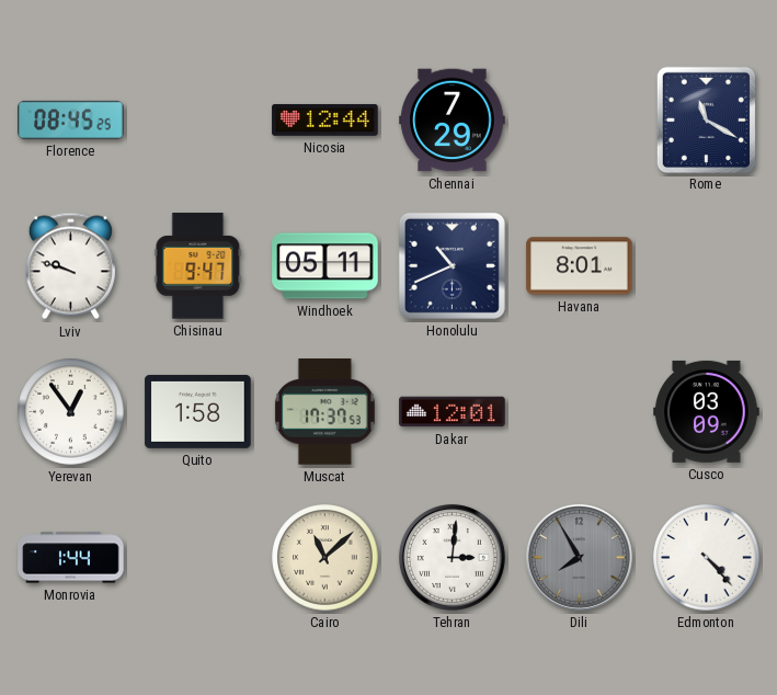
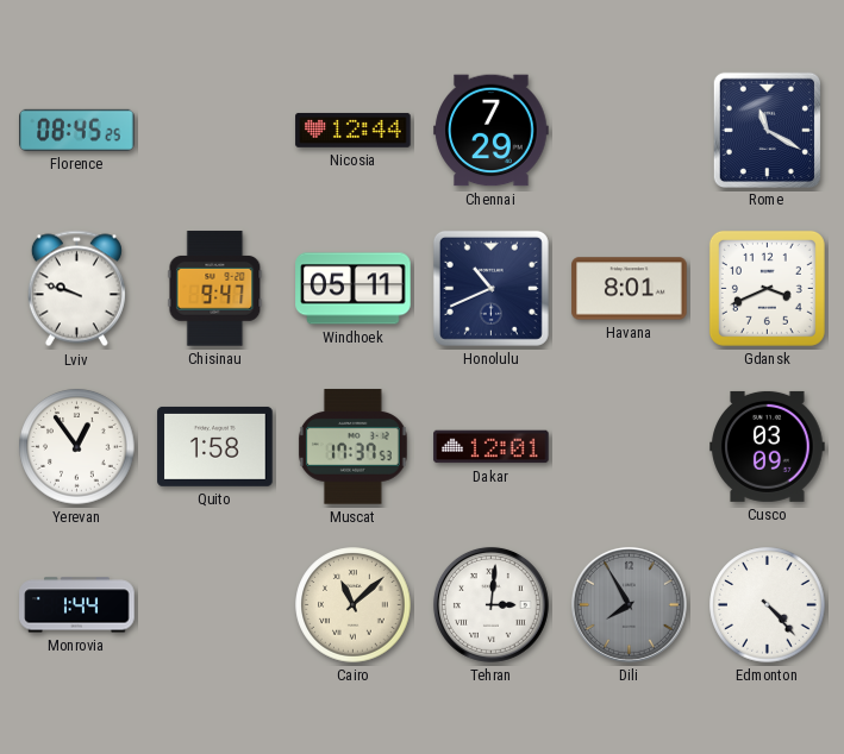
Gdansk: none -> 3:41
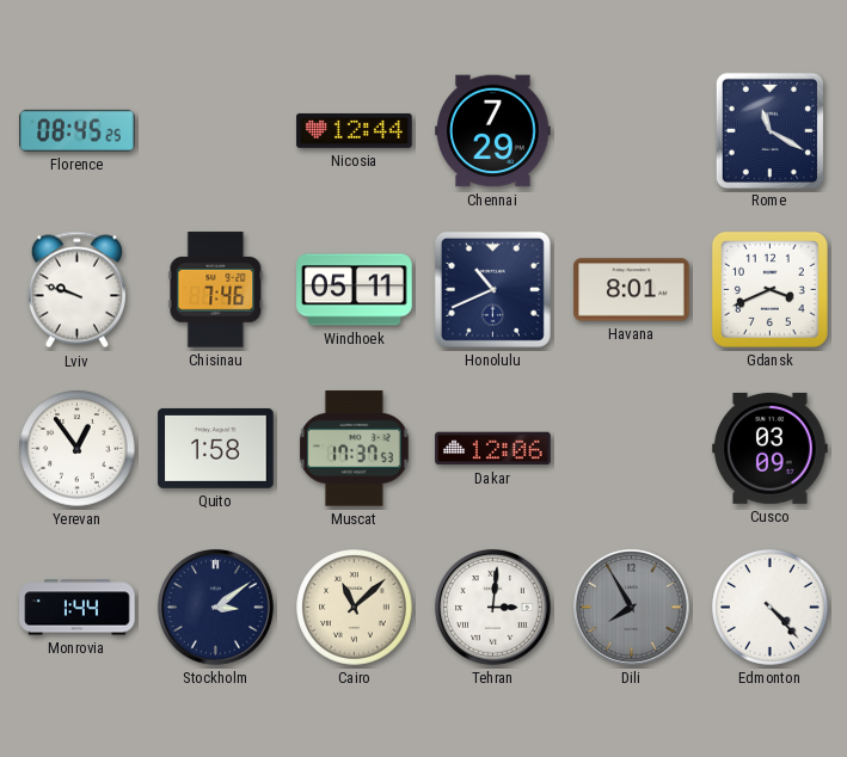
Chisinau: 9:47 -> 7:46
Dakar: 12:01 -> 12:06
Stockholm: none -> 3:09
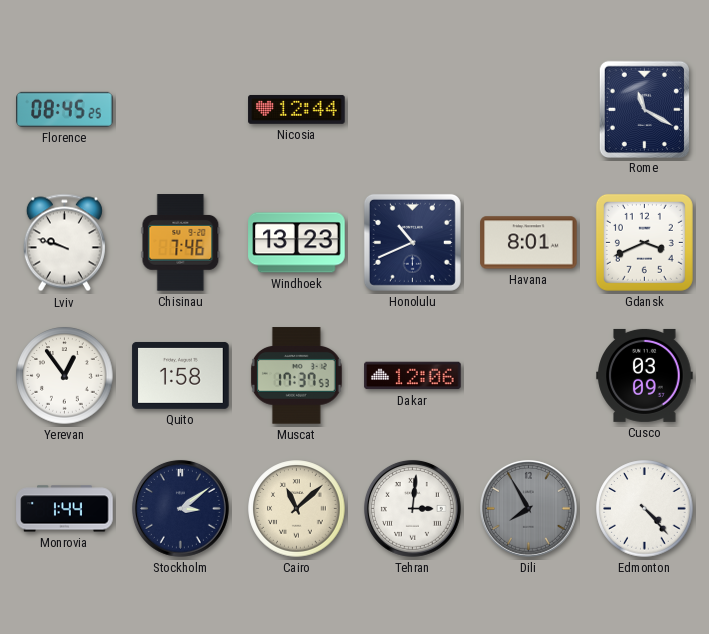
Chennai: 7:29 -> none
Windhoek: 05:11 -> 13:23
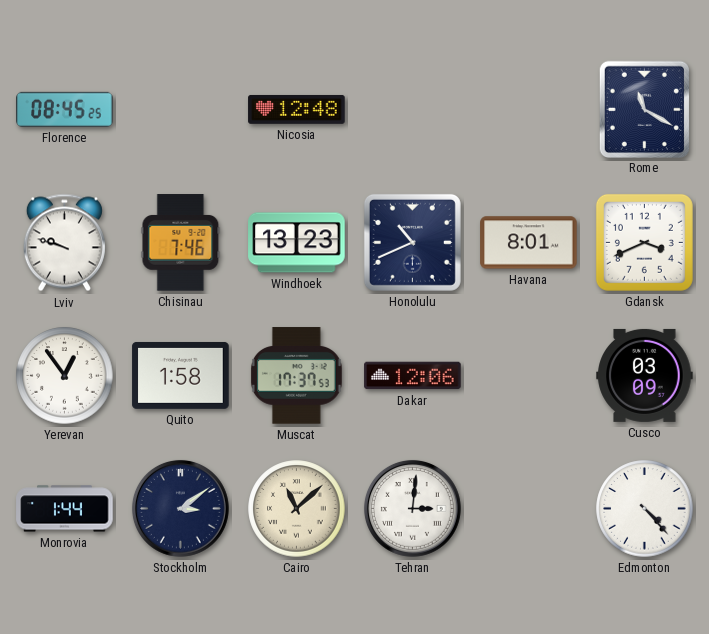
Nicosia: 12:44 -> 12:48
Dili: 7:55 -> none
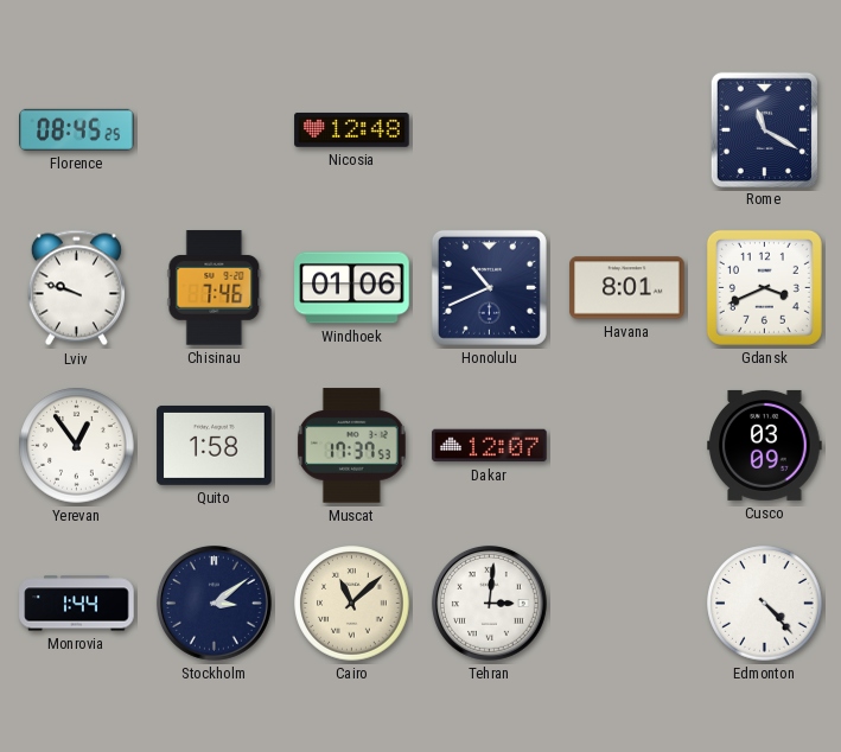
Windhoek: 13:23 -> 01:06
Dakar: 12:06 -> 12:07
